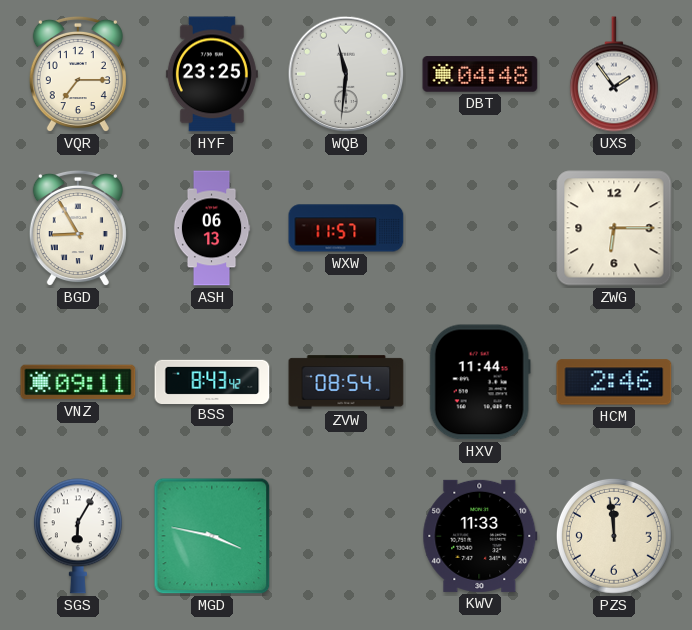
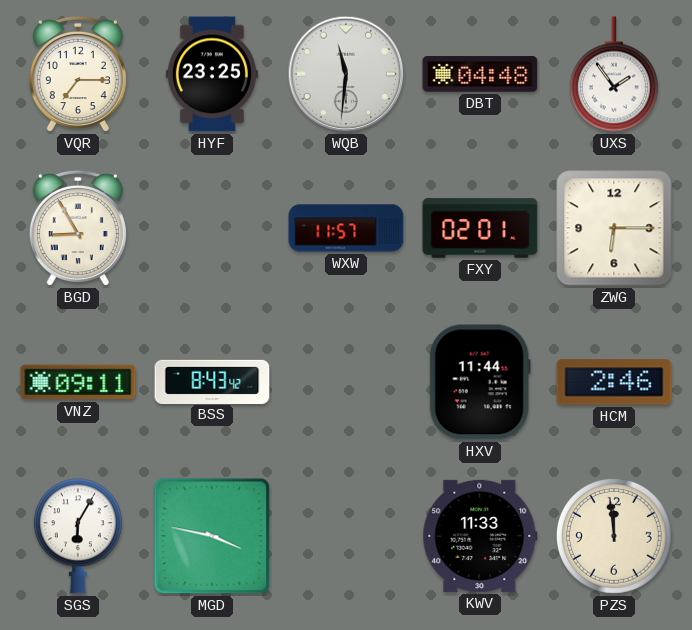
ASH: 06:13 -> none
FXY: none -> 02:01
ZVW: 08:54 -> none
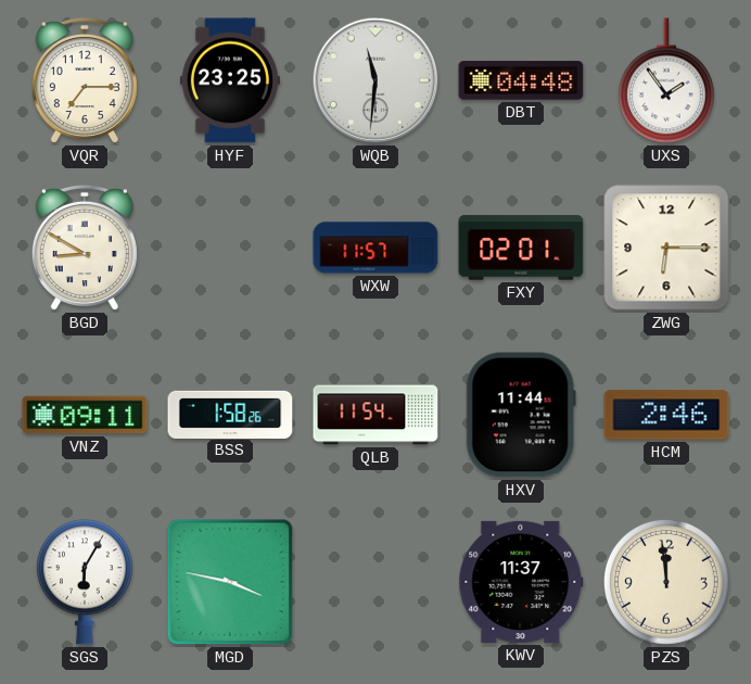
BGD: 8:55 -> 8:50
BSS: 8:43 -> 1:58
QLB: none -> 11:54
KWV: 11:33 -> 11:37
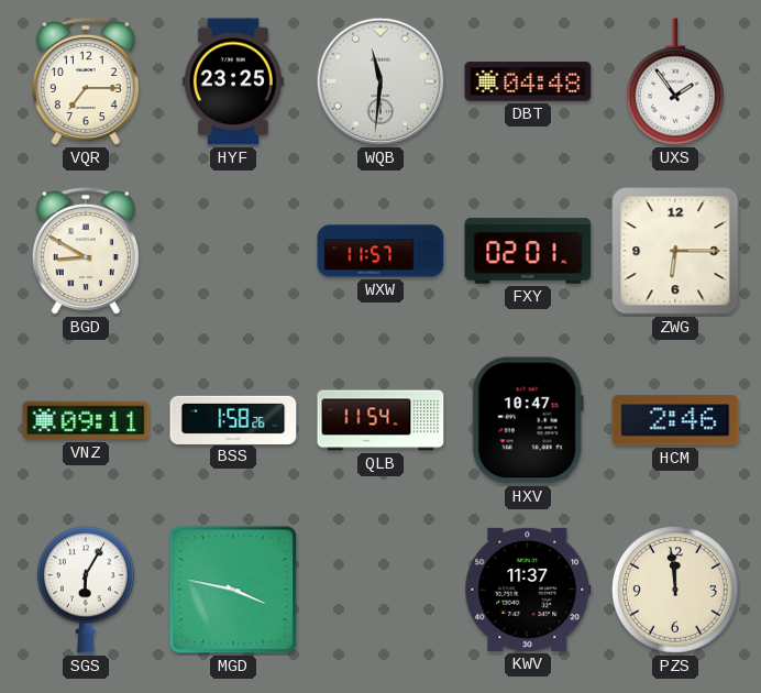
HXV: 11:44 -> 10:47
